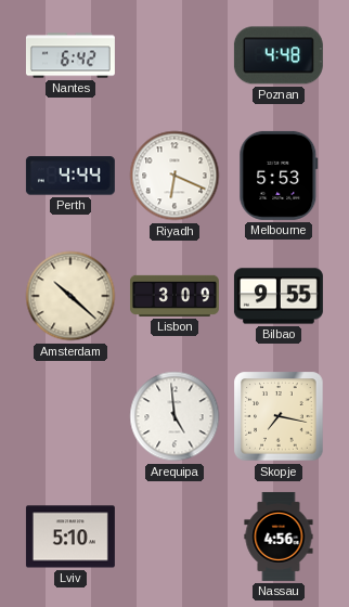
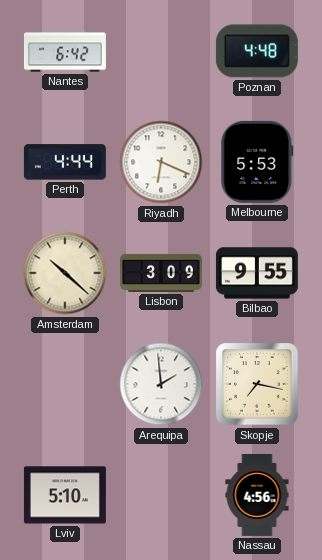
Arequipa: 4:59 -> 1:59
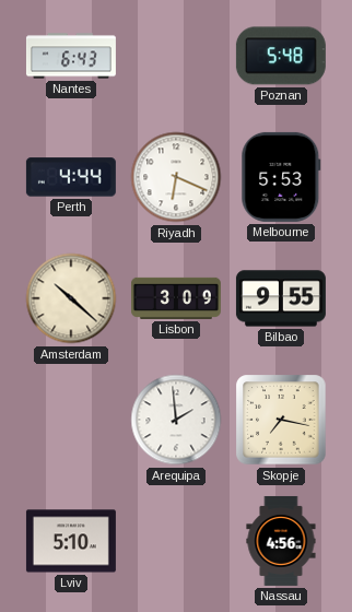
Nantes: 6:42 -> 6:43
Poznan: 4:48 -> 5:48
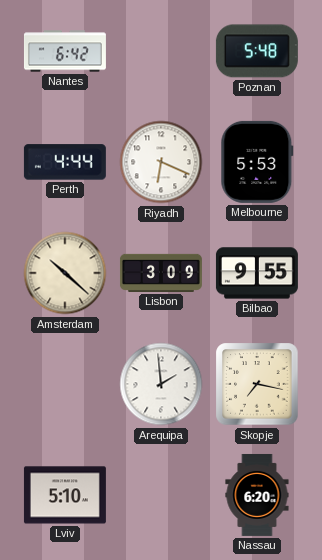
Nantes: 6:43 -> 6:42
Nassau: 4:56 -> 6:20
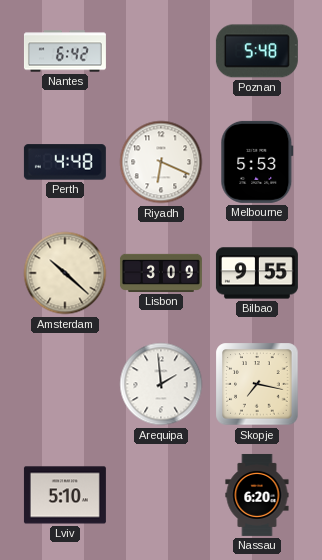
Perth: 4:44 -> 4:48
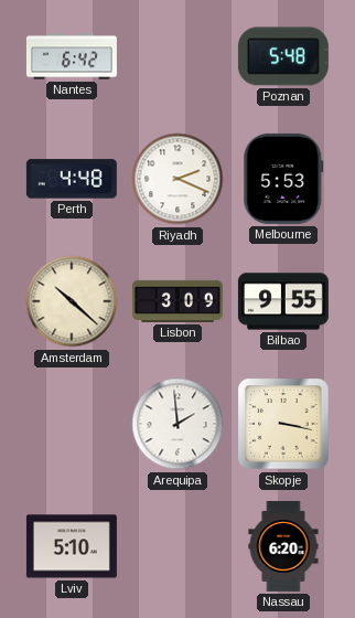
Riyadh: 6:19 -> 2:19
Skopje: 7:17 -> 3:17
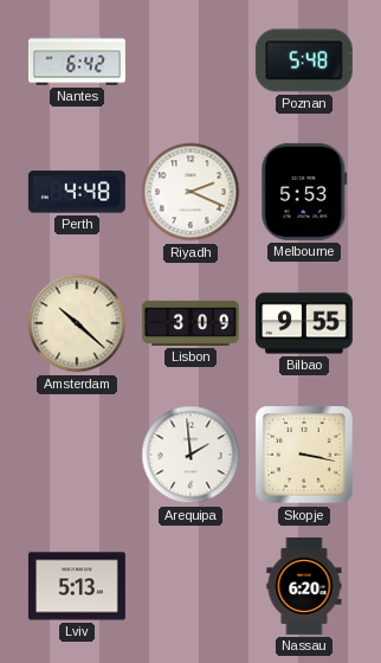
Lviv: 5:10 -> 5:13
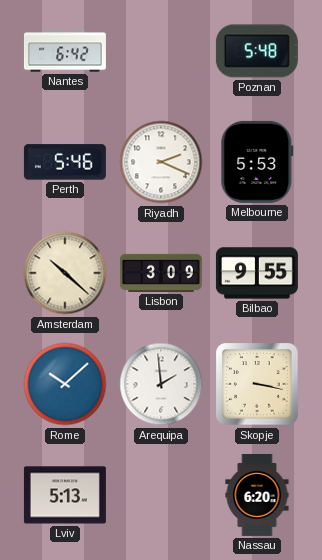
Perth: 4:48 -> 5:46
Rome: none -> 10:08
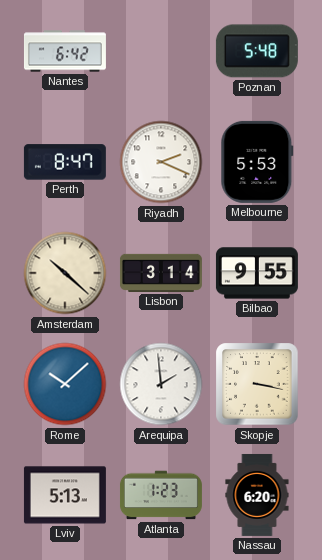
Perth: 5:46 -> 8:47
Lisbon: 3:09 -> 3:14
Atlanta: none -> 1:23
